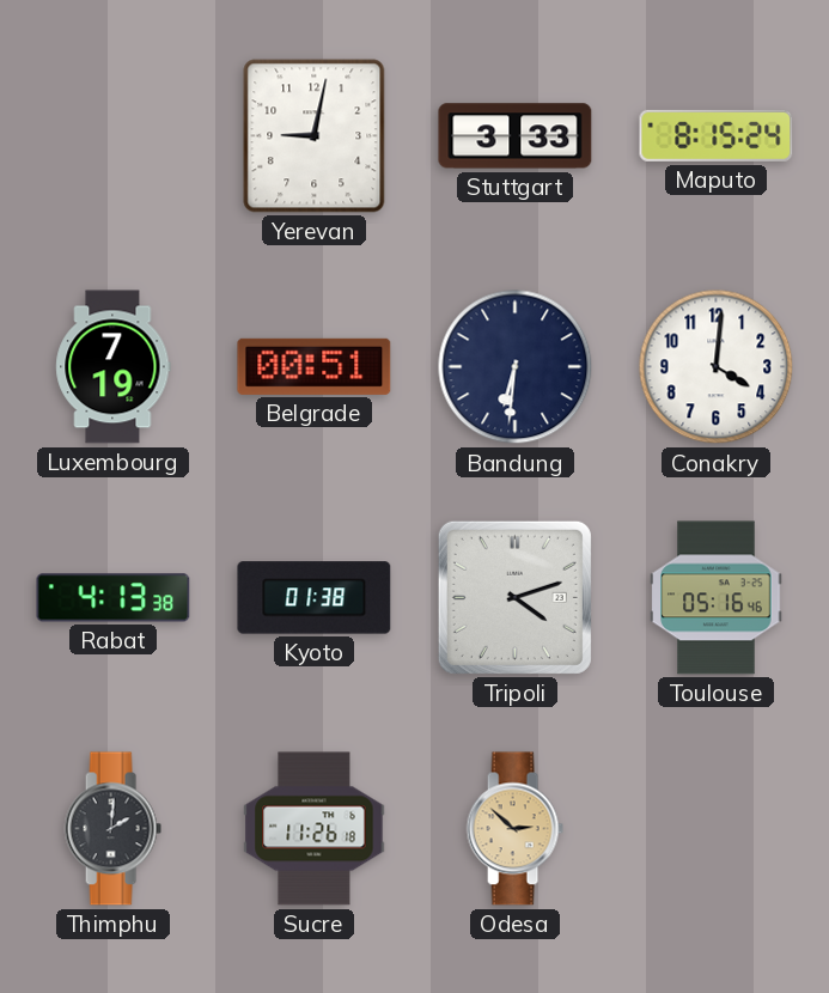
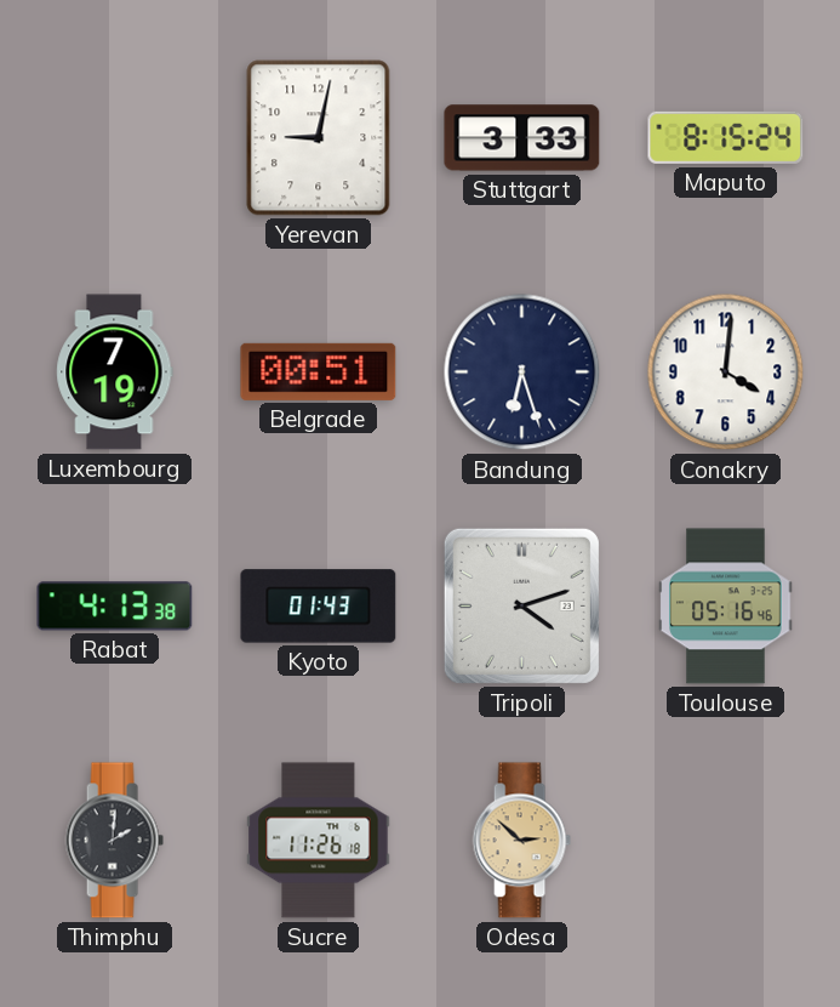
Bandung: 6:31 -> 6:27
Kyoto: 01:38 -> 01:43
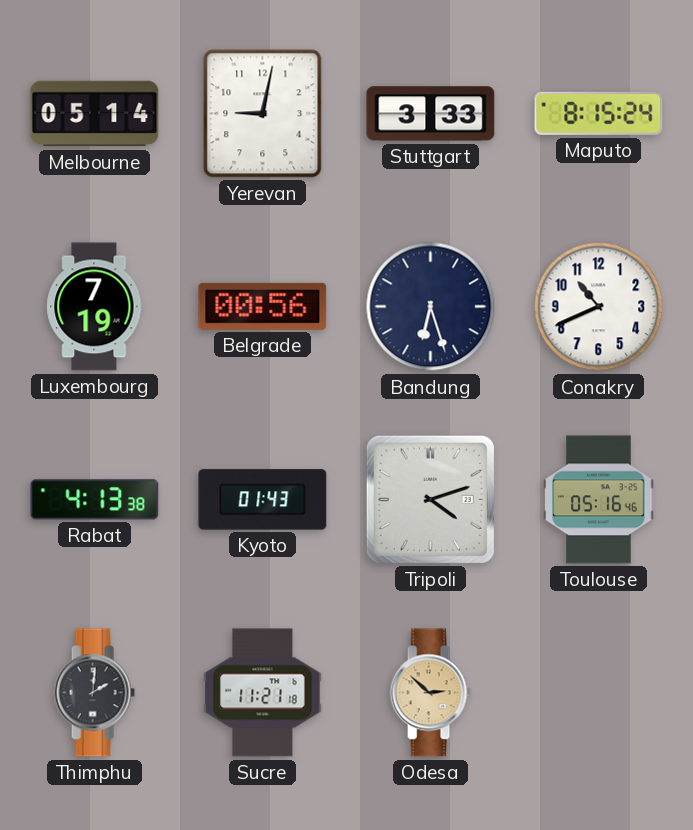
Melbourne: none -> 05:14
Belgrade: 00:51 -> 00:56
Conakry: 4:01 -> 10:41
Sucre: 11:26 -> 11:21
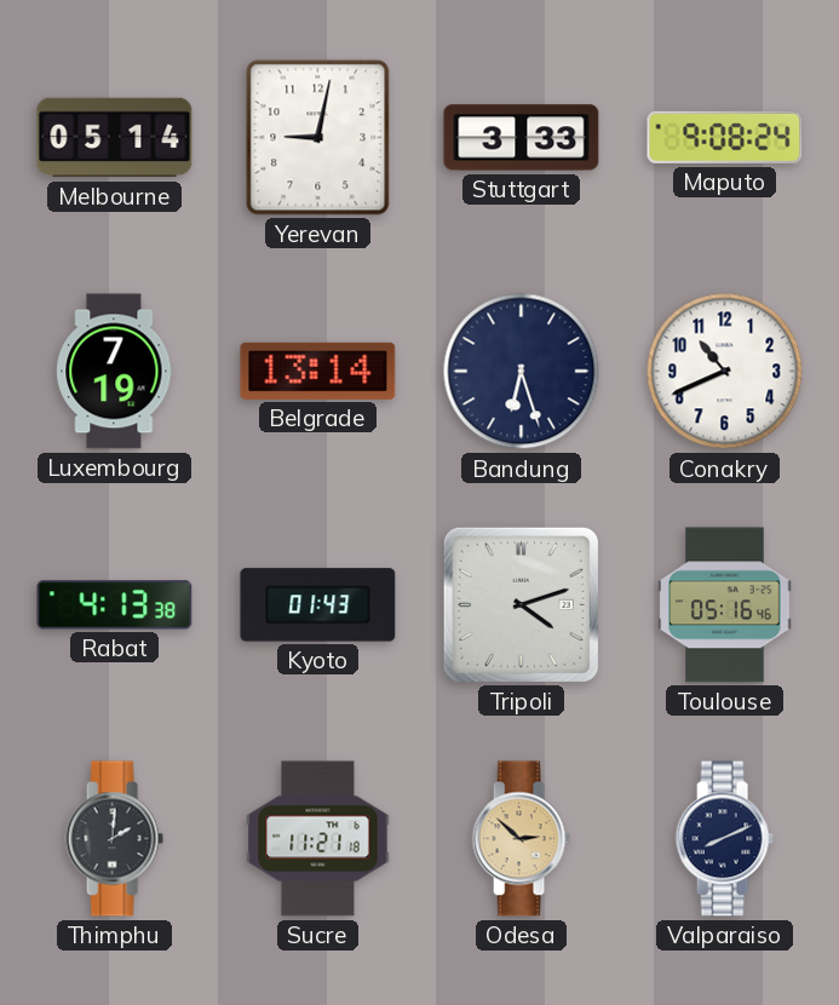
Maputo: 8:15 -> 9:08
Belgrade: 00:56 -> 13:14
Valparaiso: none -> 8:11
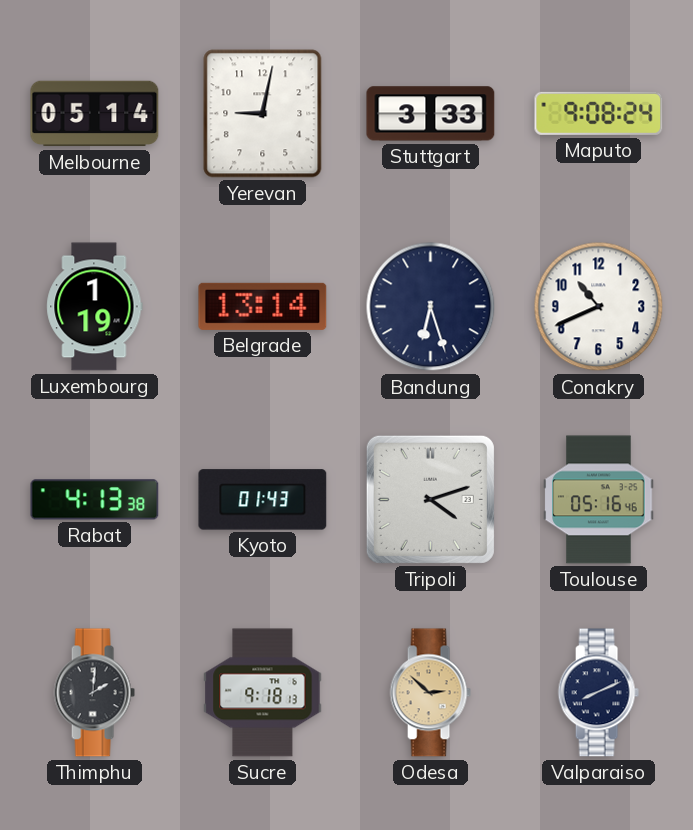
Luxembourg: 7:19 -> 1:19
Sucre: 11:21 -> 9:18
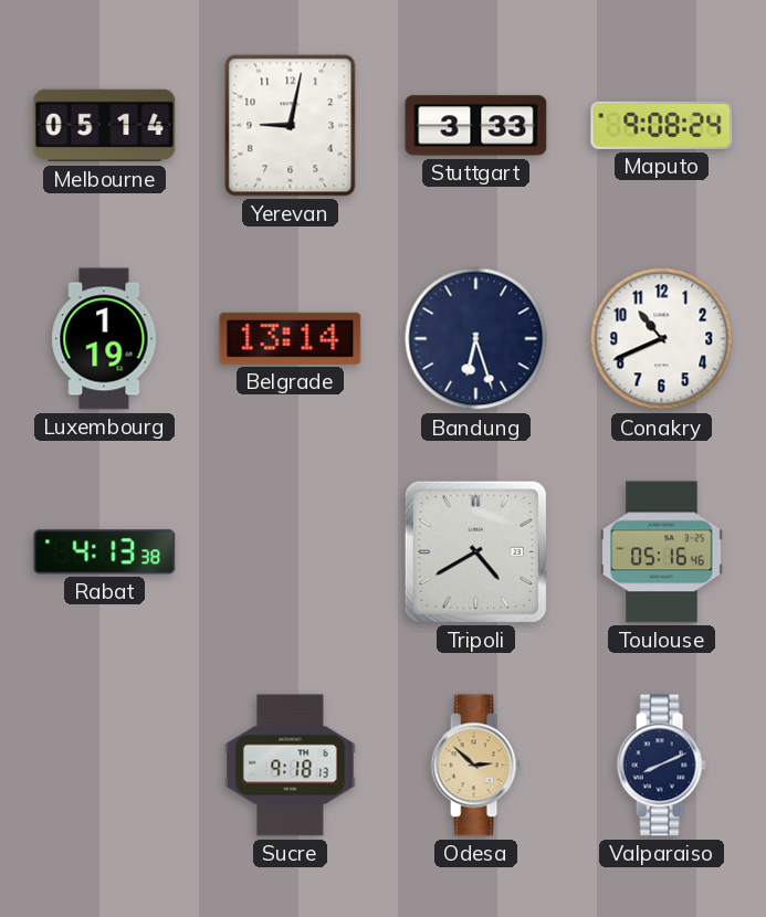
Kyoto: 01:43 -> none
Tripoli: 4:12 -> 4:40
Thimphu: 2:01 -> none
